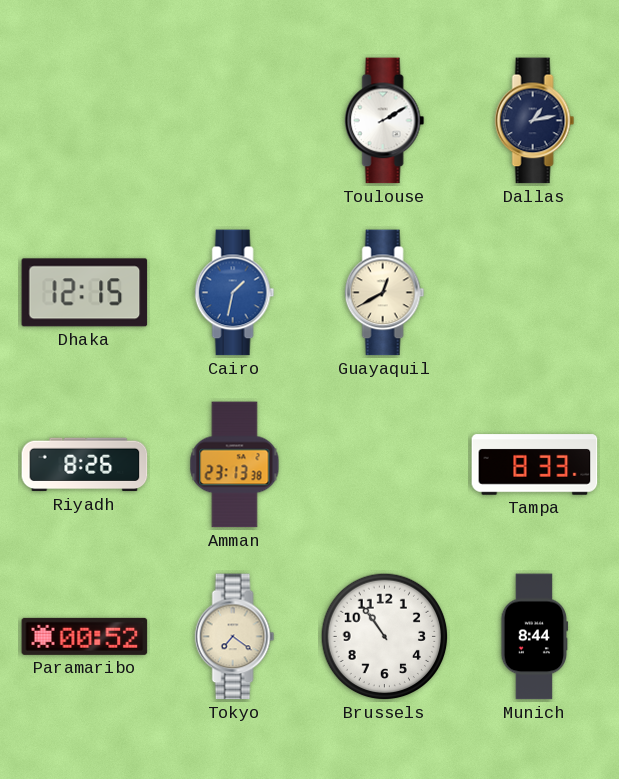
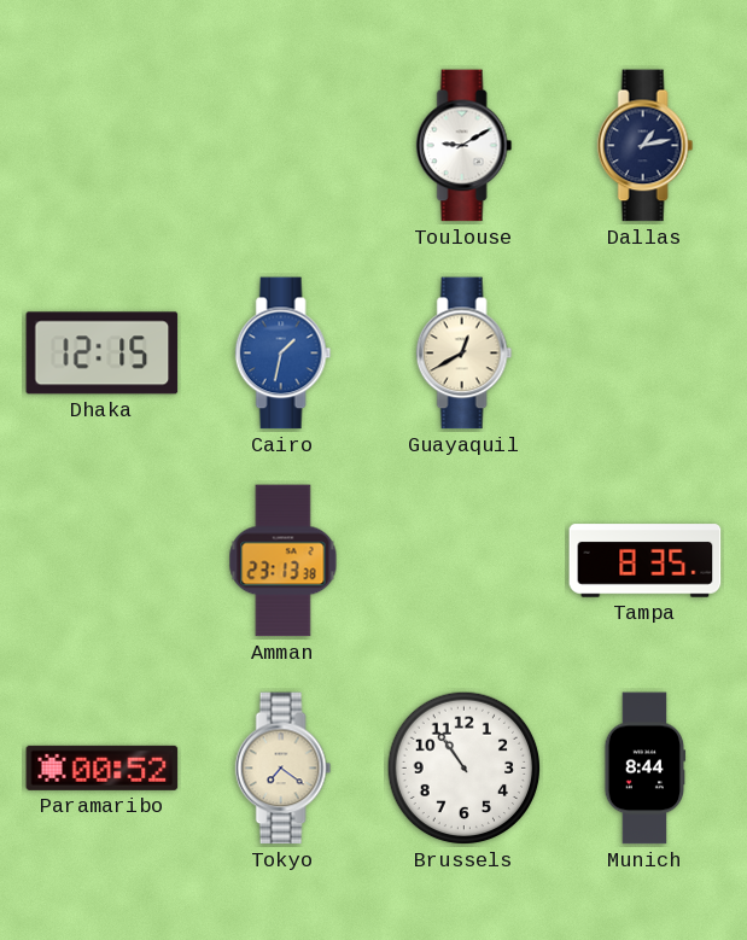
Toulouse: 2:10 -> 9:10
Riyadh: 8:26 -> none
Tampa: 8:33 -> 8:35
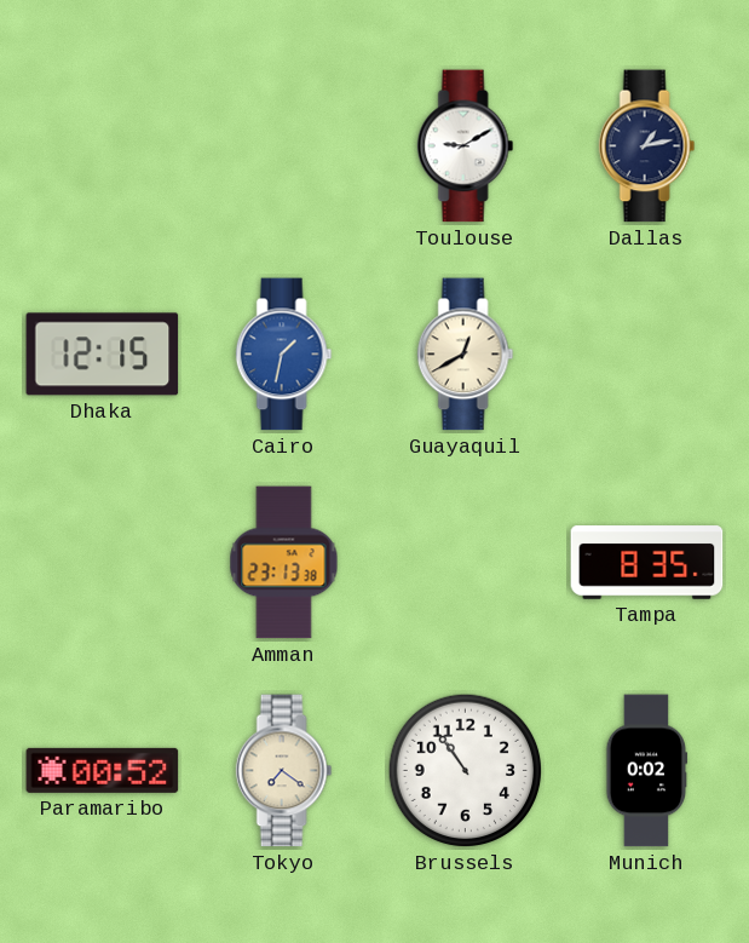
Munich: 8:44 -> 0:02
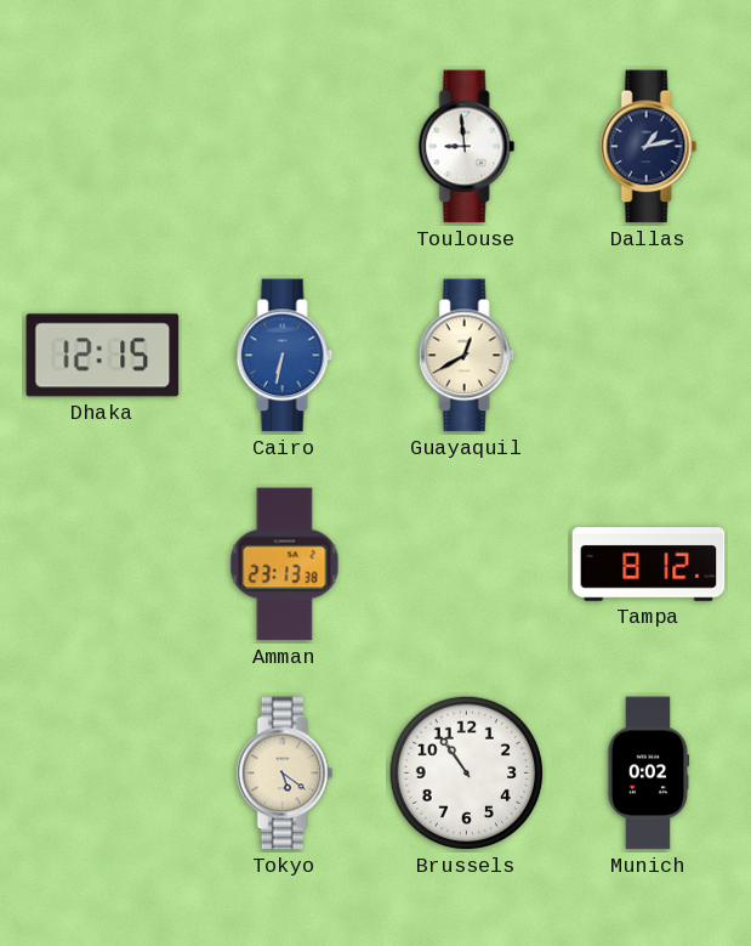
Toulouse: 9:10 -> 8:59
Cairo: 1:32 -> 6:32
Tampa: 8:35 -> 8:12
Paramaribo: 00:52 -> none
Tokyo: 7:21 -> 5:21
